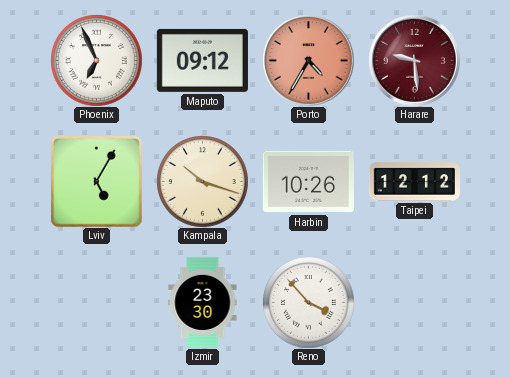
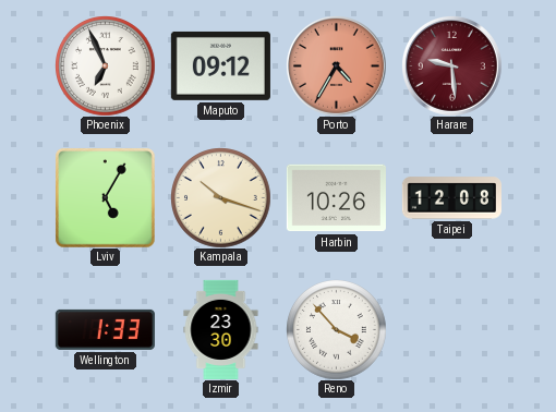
Taipei: 12:12 -> 12:08
Wellington: none -> 1:33
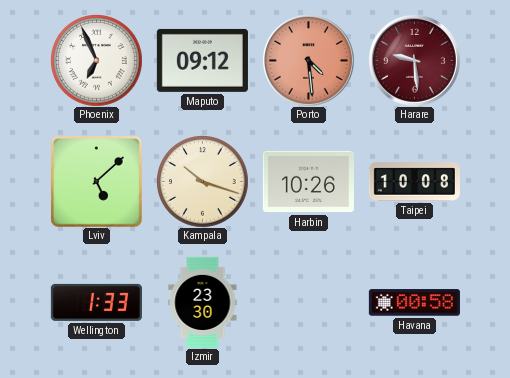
Porto: 4:35 -> 4:29
Lviv: 5:05 -> 5:08
Taipei: 12:08 -> 10:08
Reno: 3:53 -> none
Havana: none -> 00:58
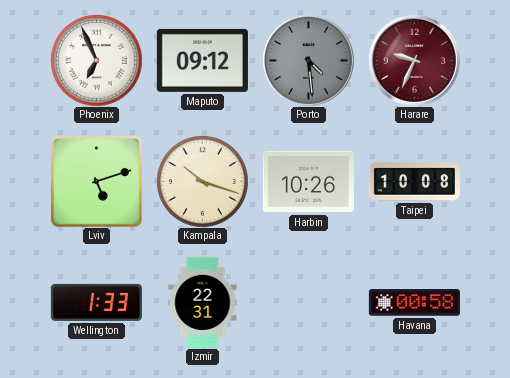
Porto dial: salmon -> grey
Harare: 9:29 -> 9:34
Lviv: 5:08 -> 5:12
Izmir: 23:30 -> 22:31
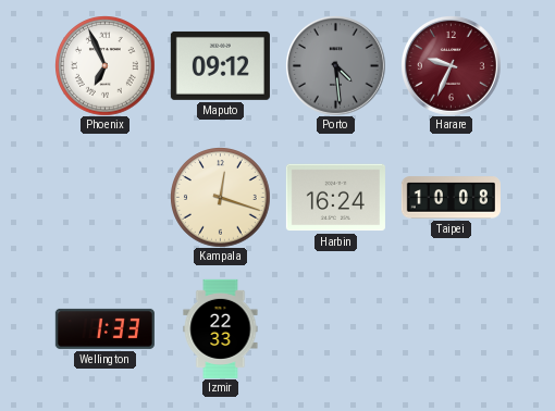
Lviv: 5:12 -> none
Kampala: 10:18 -> 12:18
Harbin: 10:26 -> 16:24
Izmir: 22:31 -> 22:33
Havana: 00:58 -> none
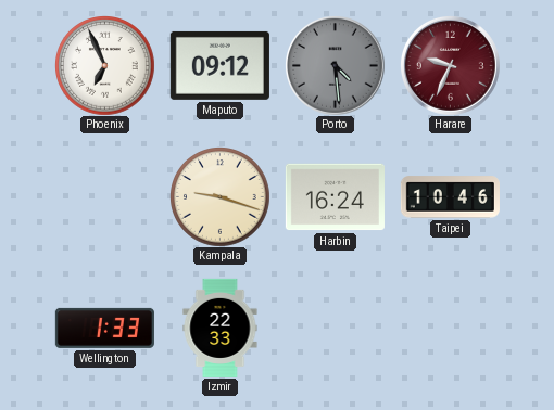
Kampala: 12:18 -> 9:18
Taipei: 10:08 -> 10:46
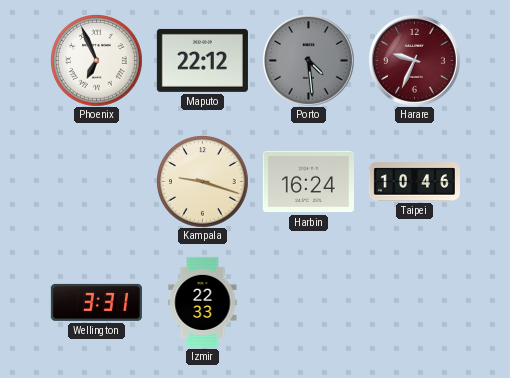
Maputo: 09:12 -> 22:12
Wellington: 1:33 -> 3:31
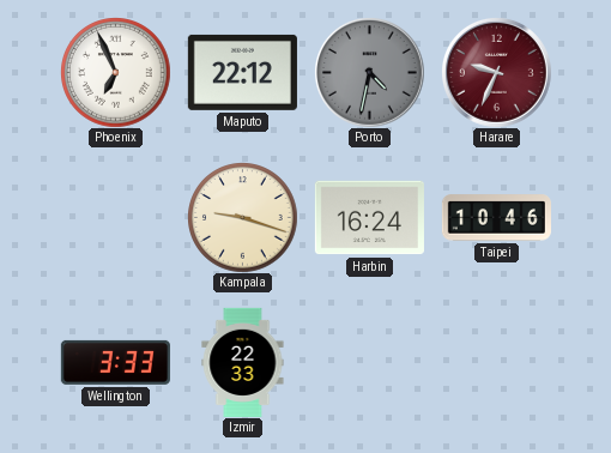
Porto: 4:29 -> 4:32
Wellington: 3:31 -> 3:33
